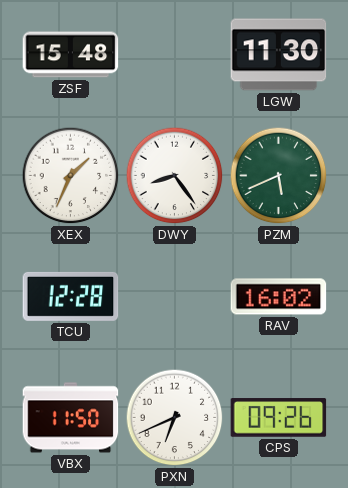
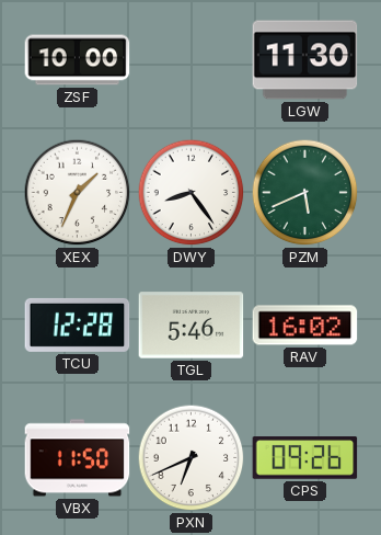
ZSF: 15:48 -> 10:00
TGL: none -> 5:46
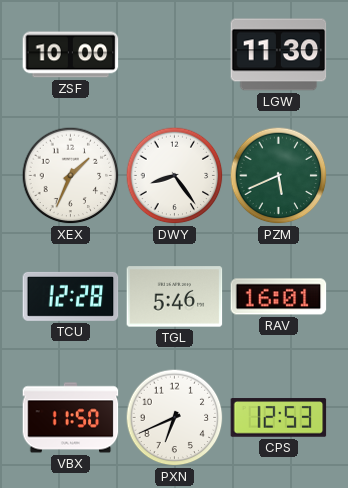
RAV: 16:02 -> 16:01
CPS: 09:26 -> 12:53
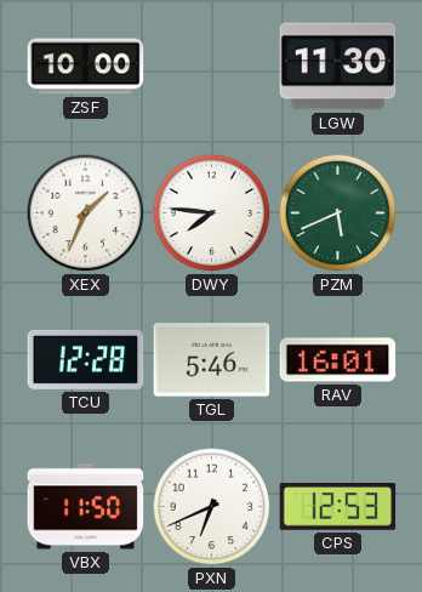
DWY: 8:24 -> 7:46
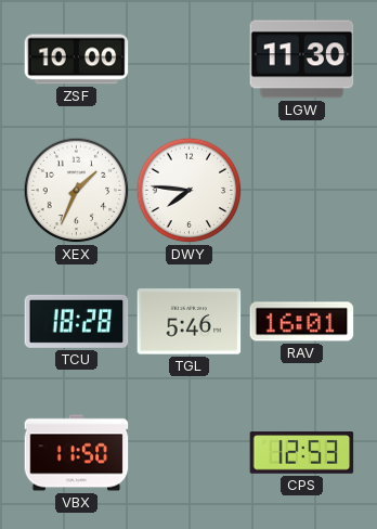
PZM: 5:41 -> none
TCU: 12:28 -> 18:28
PXN: 6:41 -> none
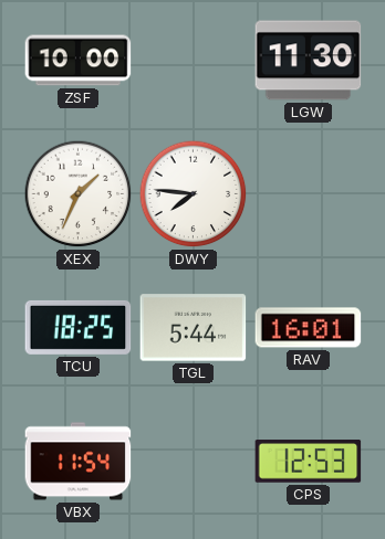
TCU: 18:28 -> 18:25
TGL: 5:46 -> 5:44
VBX: 11:50 -> 11:54
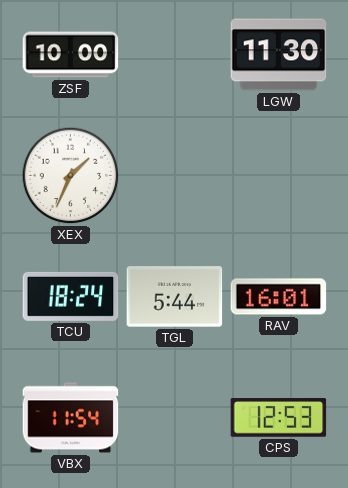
DWY: 7:46 -> none
TCU: 18:25 -> 18:24
